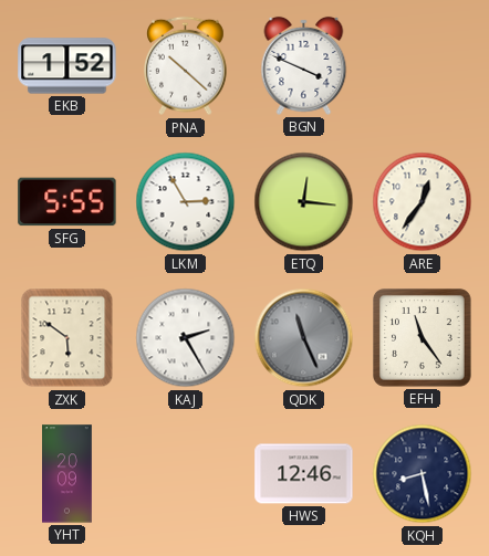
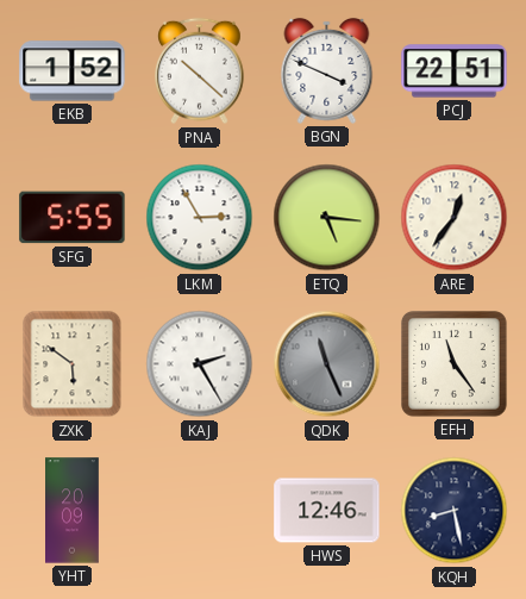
PCJ: none -> 22:51
ETQ: 12:16 -> 5:16
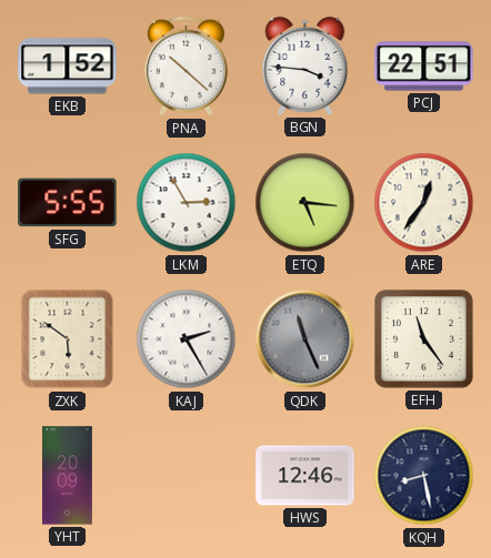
BGN: 3:49 -> 3:46
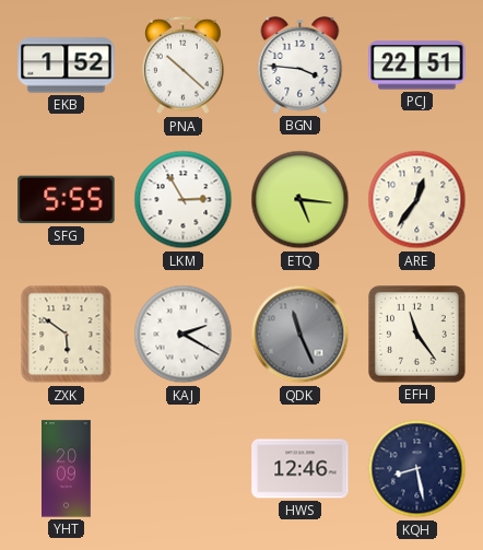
KAJ: 2:25 -> 2:20
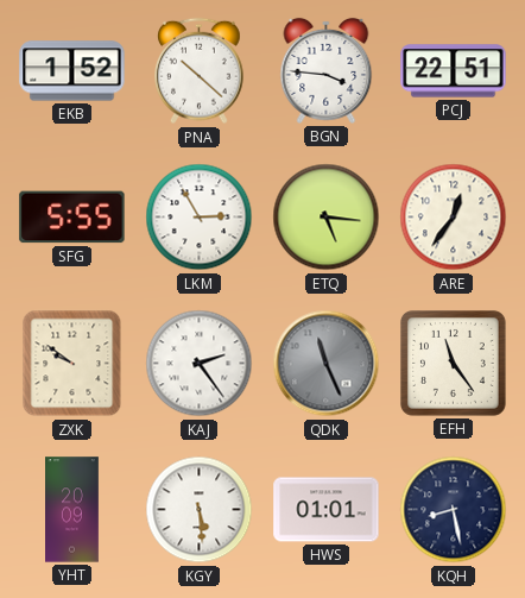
ZXK: 5:51 -> 9:51
KAJ: 2:20 -> 2:24
KGY: none -> 5:29
HWS: 12:46 -> 01:01
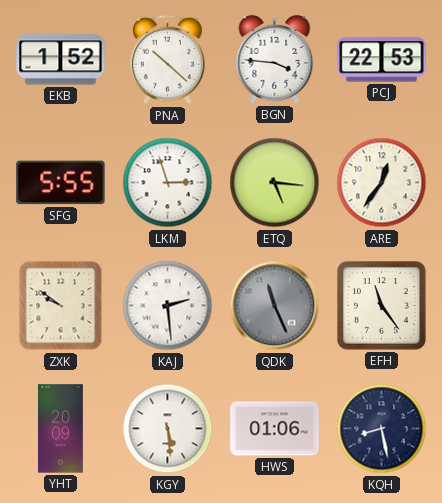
PCJ: 22:51 -> 22:53
LKM: 2:55 -> 2:57
KAJ: 2:24 -> 2:29
HWS: 01:01 -> 01:06
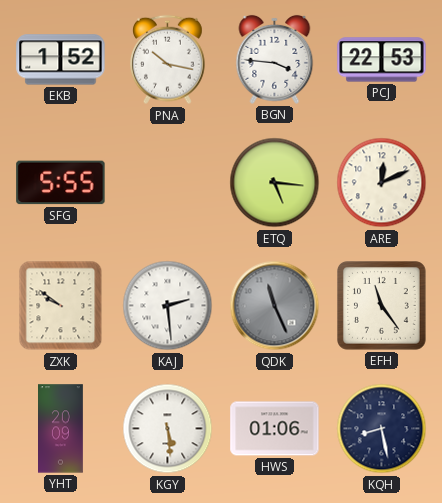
PNA: 10:22 -> 10:17
LKM: 2:57 -> none
ARE: 12:36 -> 12:11
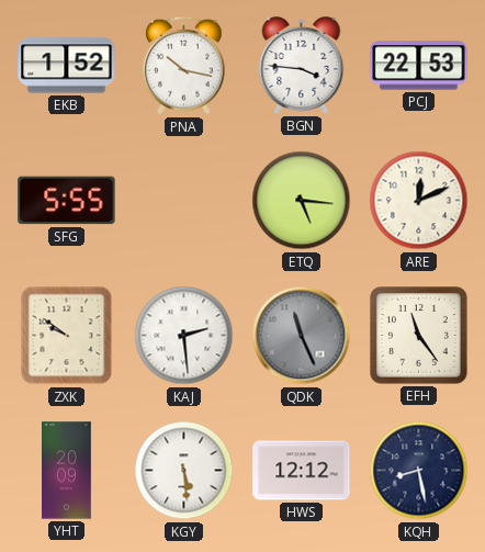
HWS: 01:06 -> 12:12
